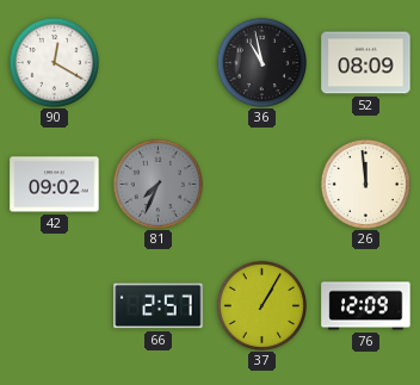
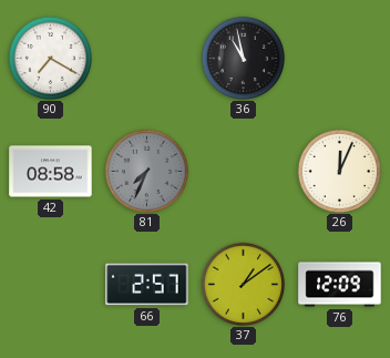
90: 12:20 -> 7:20
52: 08:09 -> none
42: 09:02 -> 08:58
26: 11:59 -> 12:04
37: 1:05 -> 1:09
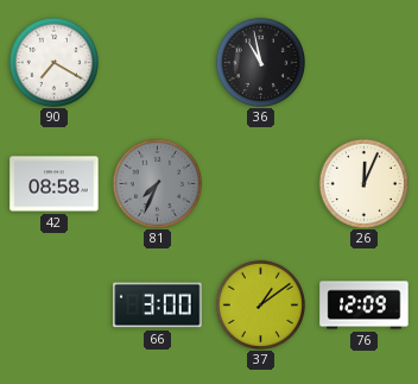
66: 2:57 -> 3:00
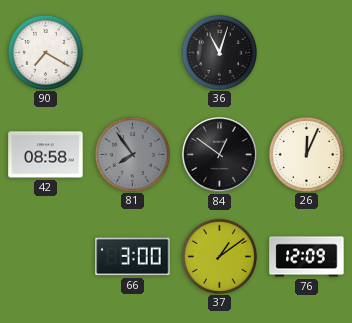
36: 10:58 -> 11:03
81: 7:34 -> 7:54
84: none -> 12:51
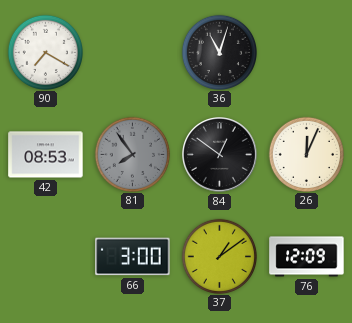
42: 08:58 -> 08:53
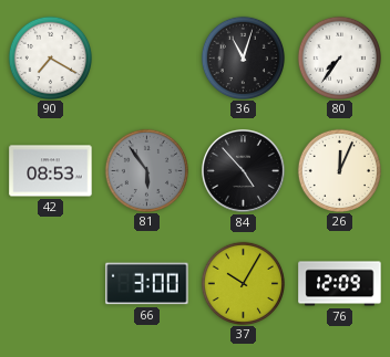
80: none -> 7:36
81: 7:54 -> 5:54
84: 12:51 -> 4:53
37: 1:09 -> 10:05
